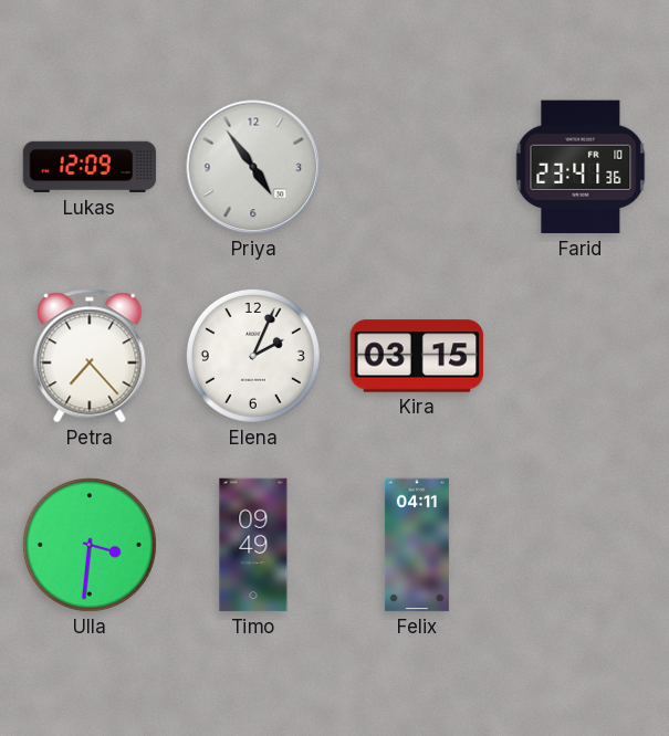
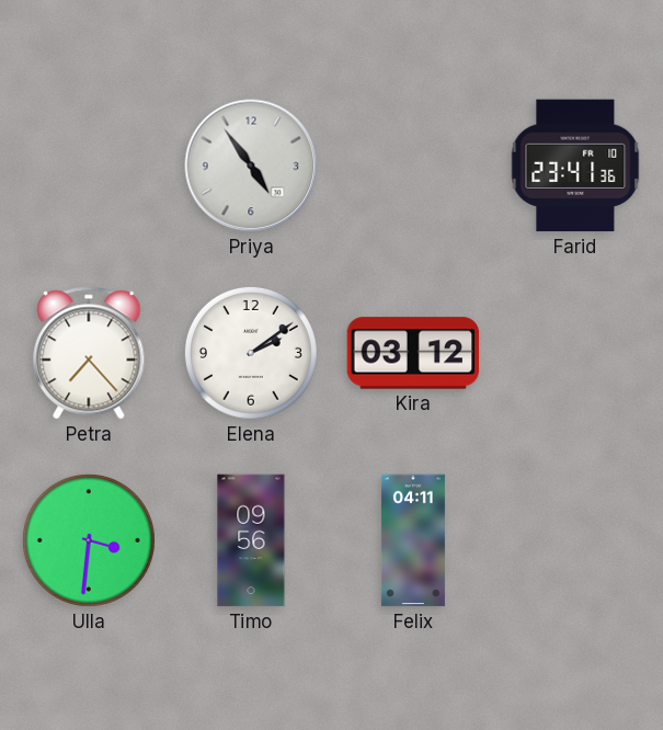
Lukas: 12:09 -> none
Elena: 2:04 -> 2:09
Kira: 03:15 -> 03:12
Timo: 09:49 -> 09:56
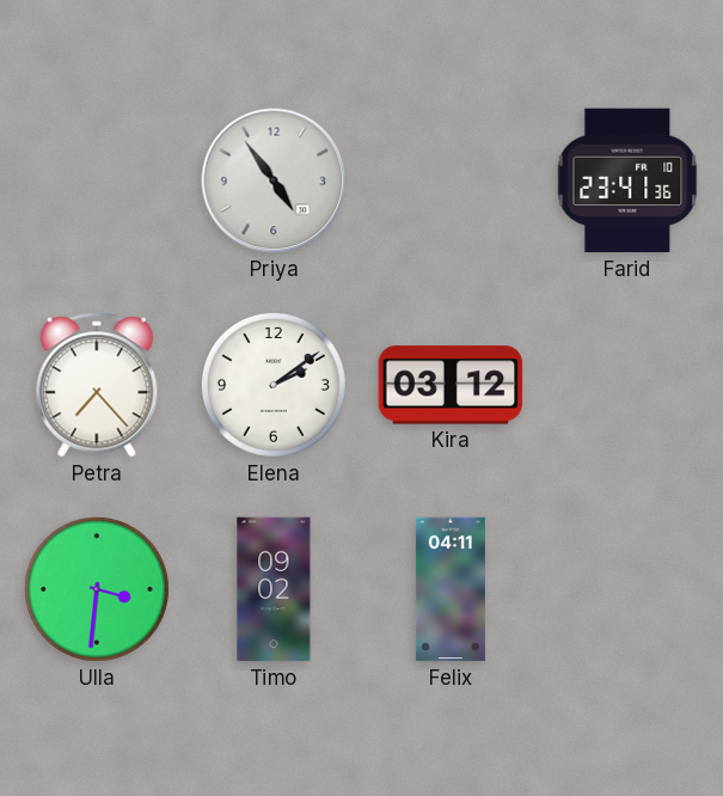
Timo: 09:56 -> 09:02
